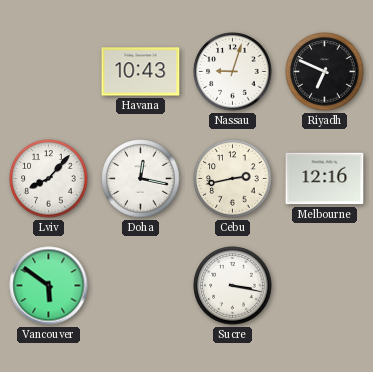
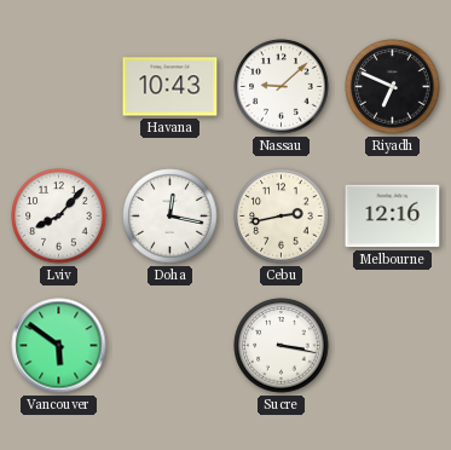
Nassau: 9:03 -> 9:08
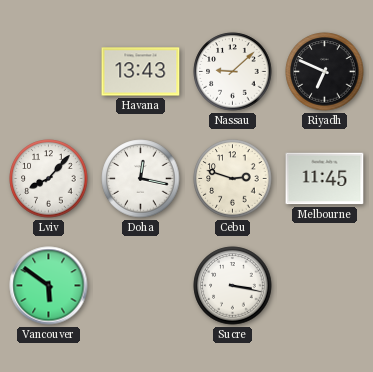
Havana: 10:43 -> 13:43
Cebu: 2:43 -> 2:48
Melbourne: 12:16 -> 11:45
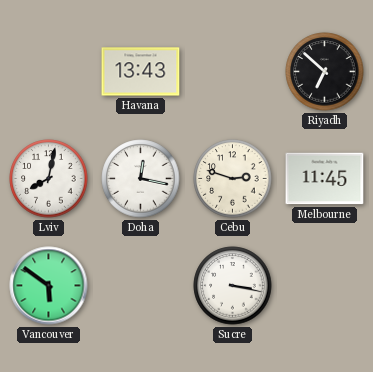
Nassau: 9:08 -> none
Riyadh: 6:49 -> 6:52
Lviv: 8:07 -> 8:02
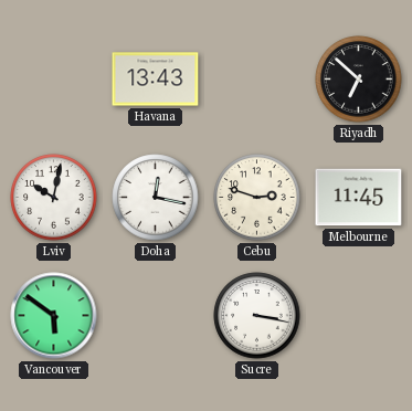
Lviv: 8:02 -> 10:02
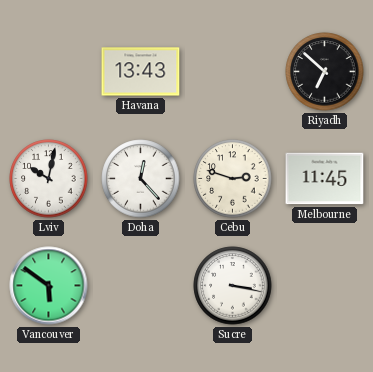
Doha: 12:17 -> 12:23
